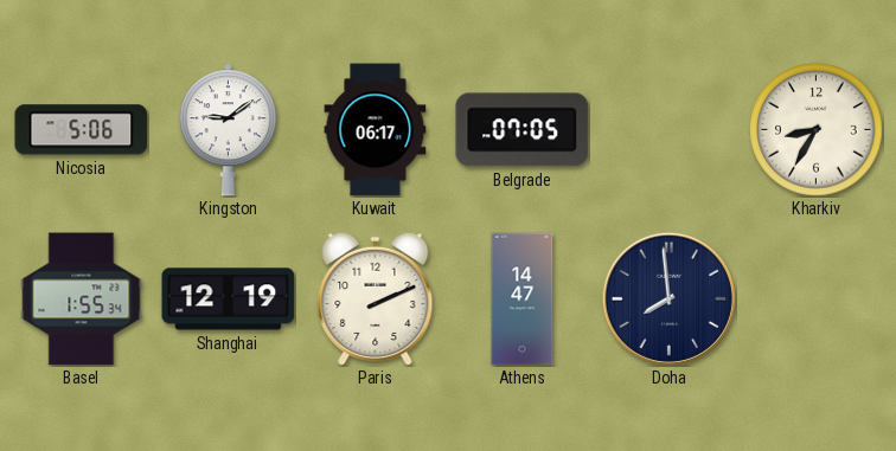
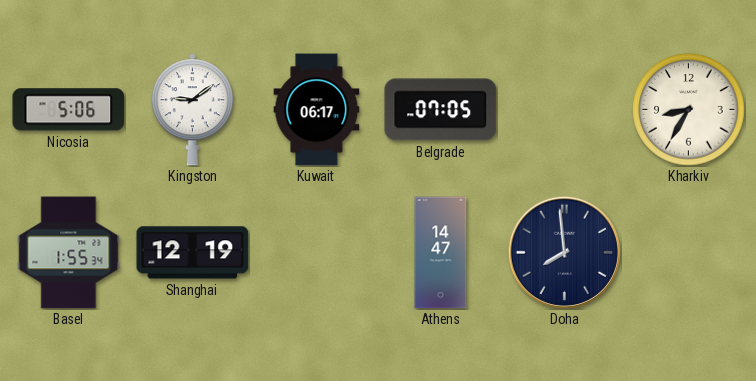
Paris: 2:11 -> none
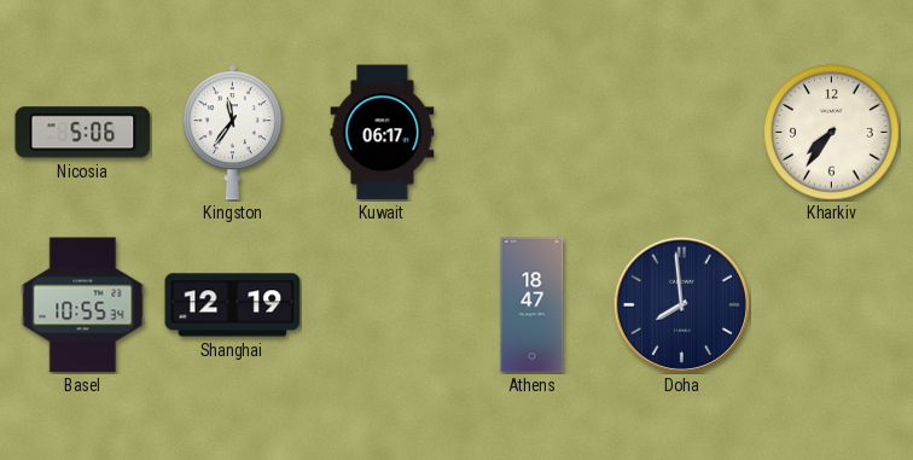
Kingston: 9:09 -> 11:36
Belgrade: 07:05 -> none
Kharkiv: 8:35 -> 7:36
Basel: 1:55 -> 10:55
Athens: 14:47 -> 18:47
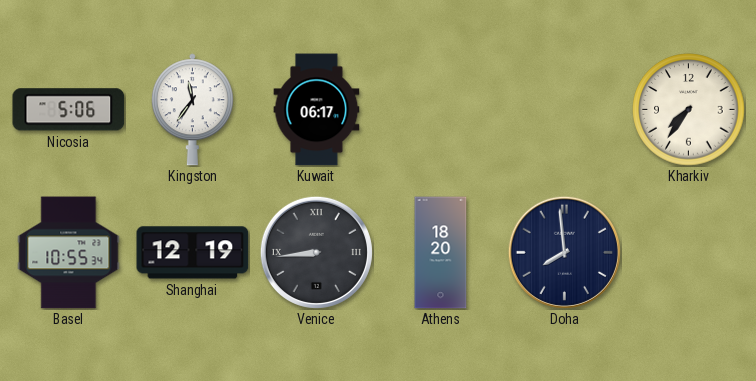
Venice: none -> 8:44
Athens: 18:47 -> 18:20
